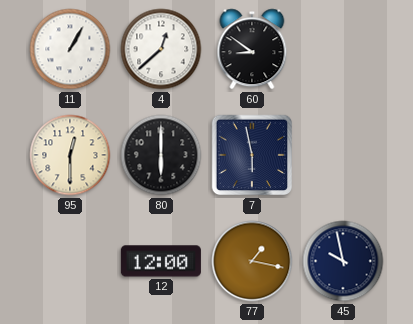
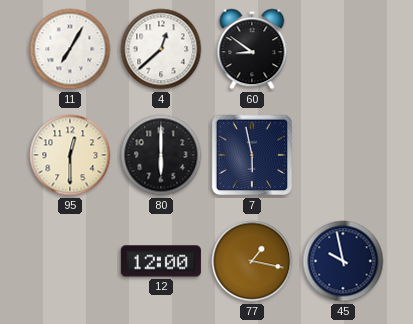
11: 1:05 -> 7:05
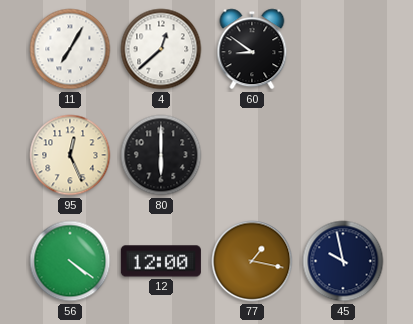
95: 12:30 -> 12:26
7: 5:58 -> none
56: none -> 4:21
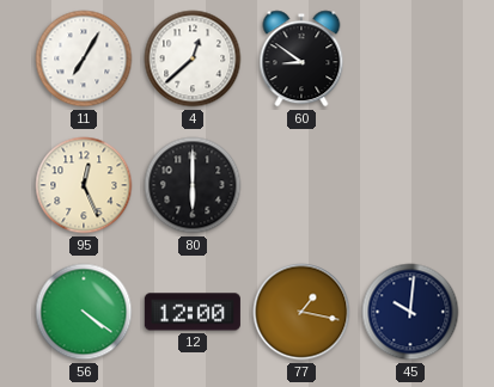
45: 9:58 -> 10:01
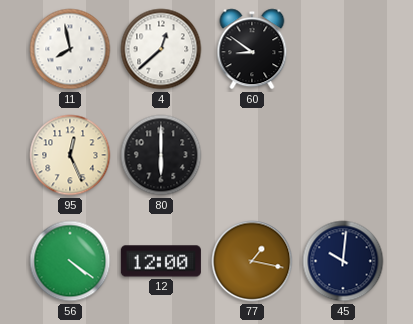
11: 7:05 -> 7:58
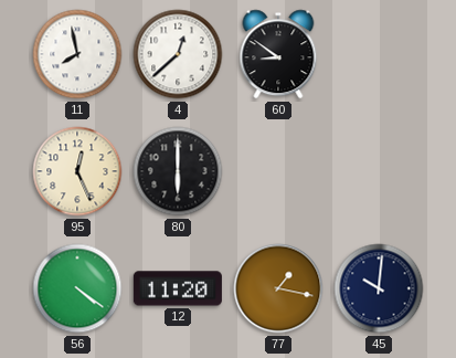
12: 12:00 -> 11:20
